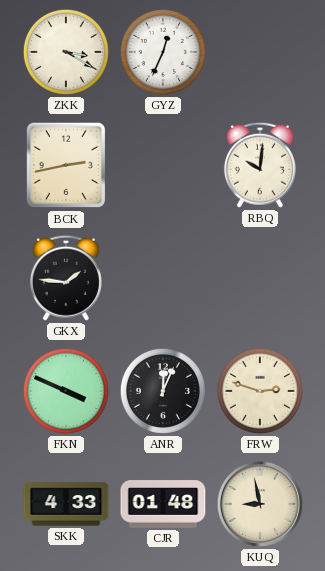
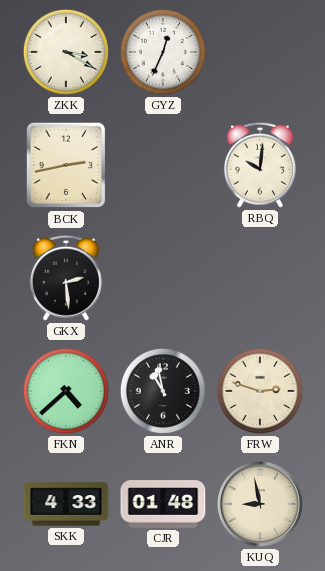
GKX: 1:46 -> 2:29
FKN: 3:49 -> 4:38
ANR: 12:04 -> 10:58
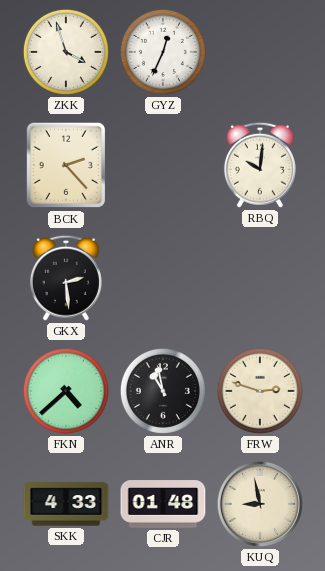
ZKK: 3:20 -> 3:57
BCK: 2:43 -> 2:23
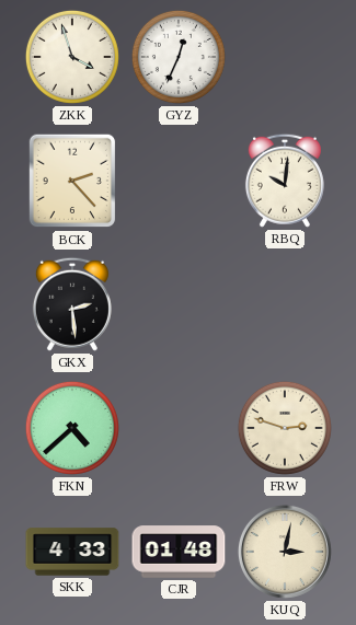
ANR: 10:58 -> none
KUQ: 8:58 -> 3:02
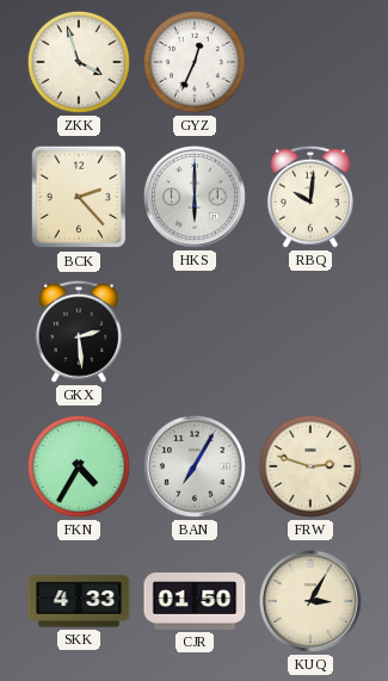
HKS: none -> 6:00
FKN: 4:38 -> 4:35
BAN: none -> 7:05
CJR: 01:48 -> 01:50
KUQ: 3:02 -> 3:05
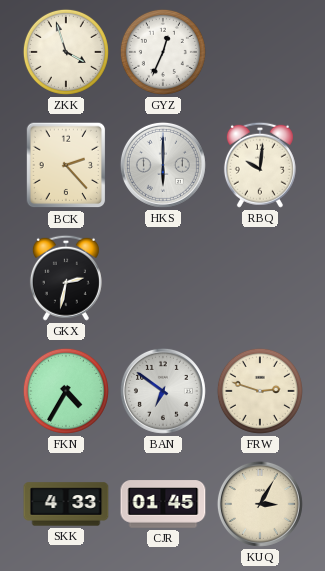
GKX: 2:29 -> 2:32
BAN: 7:05 -> 6:51
CJR: 01:50 -> 01:45
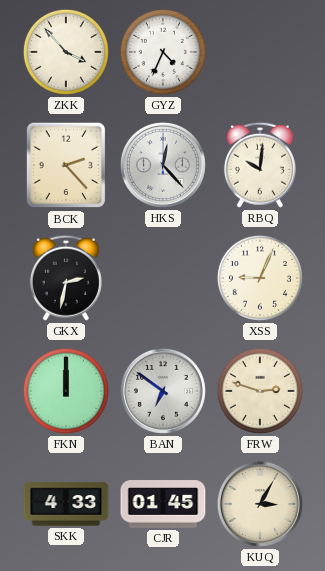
ZKK: 3:57 -> 3:53
GYZ: 12:34 -> 4:34
HKS: 6:00 -> 12:23
XSS: none -> 9:04
FKN: 4:35 -> 12:00
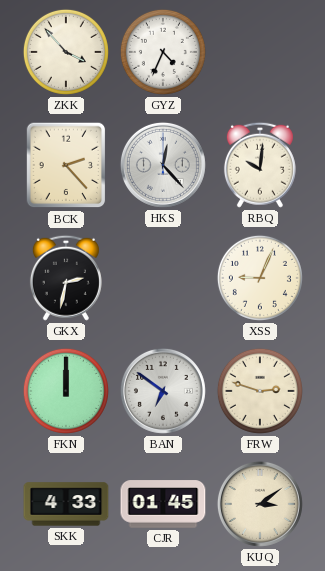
KUQ: 3:05 -> 3:09
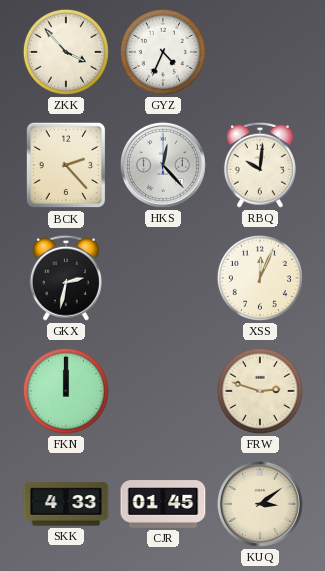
XSS: 9:04 -> 12:04
BAN: 6:51 -> none
